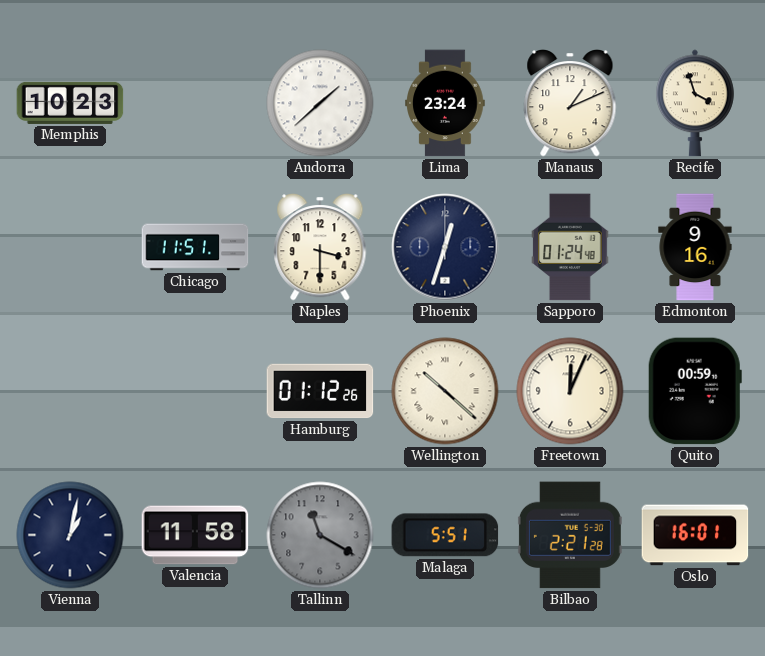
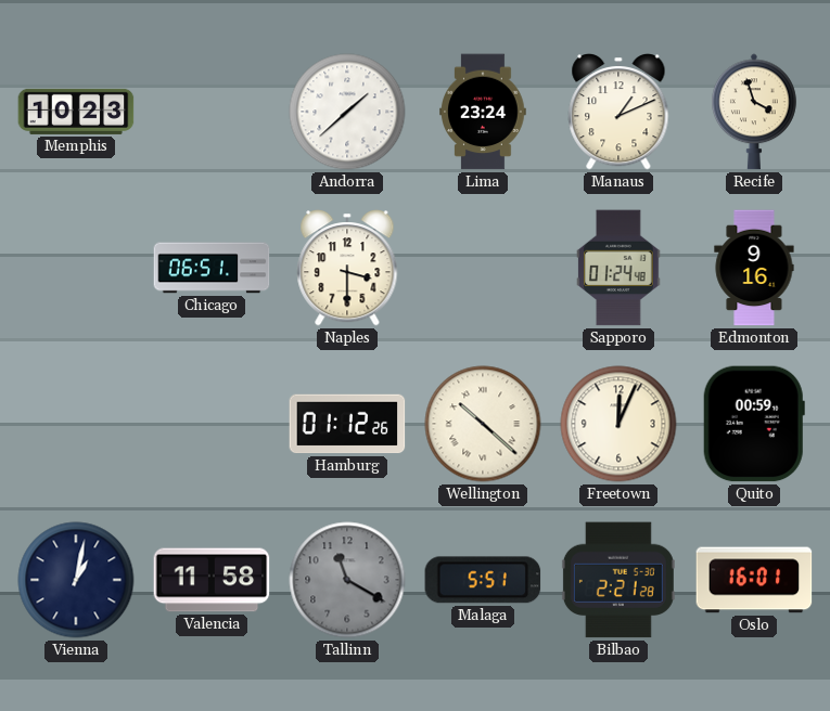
Chicago: 11:51 -> 06:51
Phoenix: 12:33 -> none
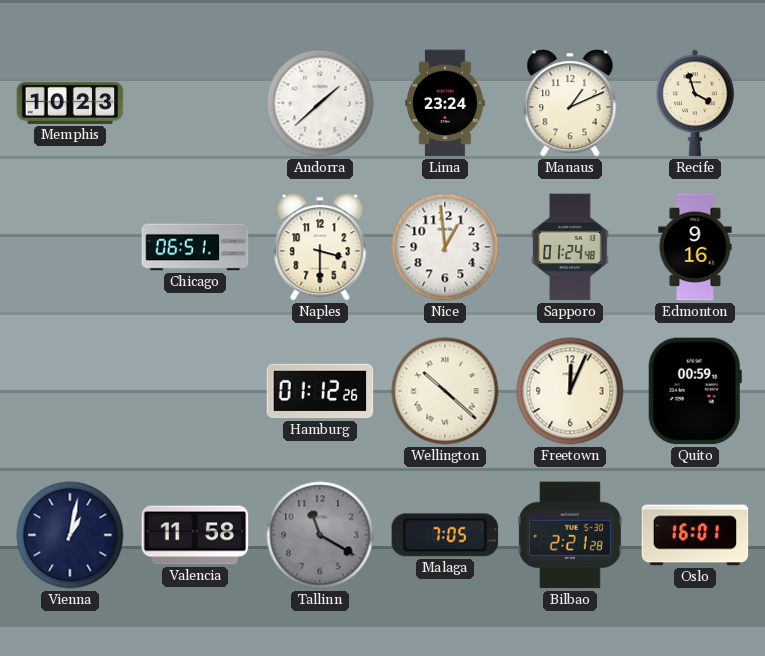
Nice: none -> 12:59
Malaga: 5:51 -> 7:05
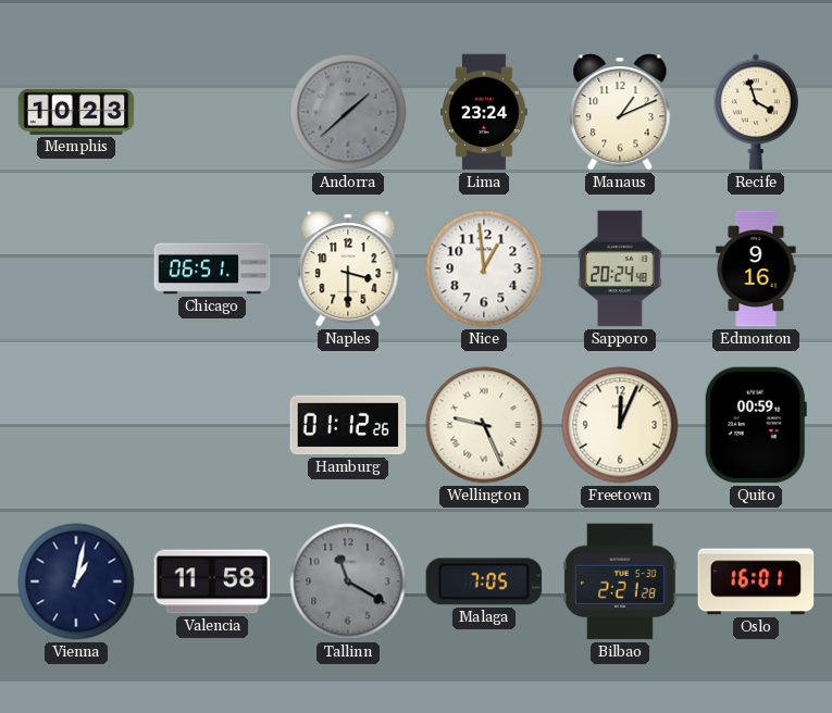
Andorra dial: white -> grey
Sapporo: 01:24 -> 20:24
Wellington: 10:22 -> 9:26
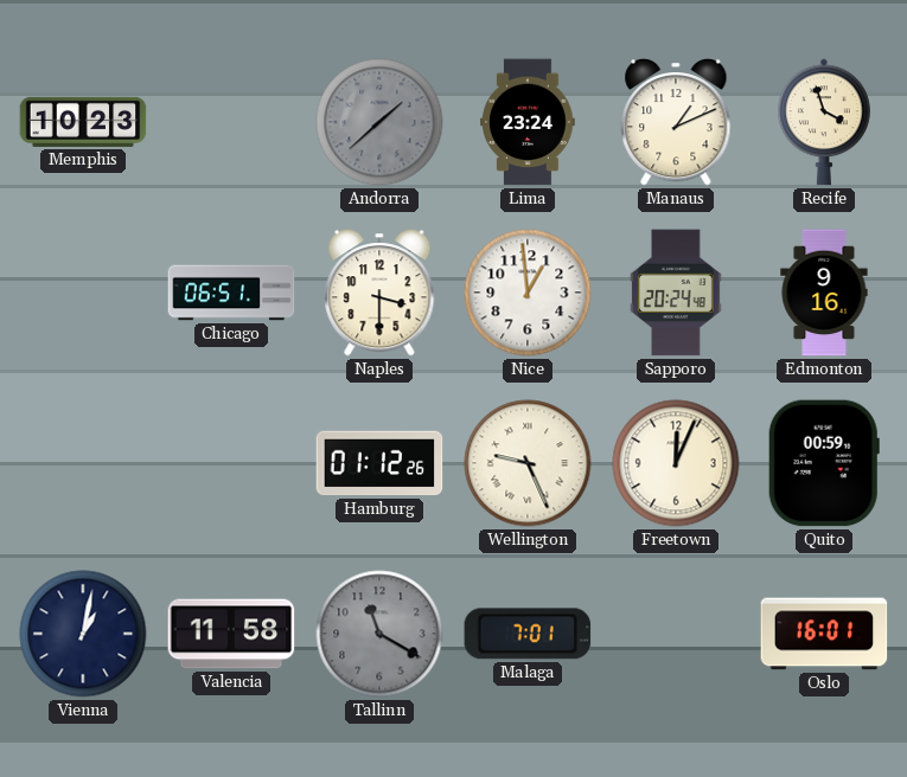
Malaga: 7:05 -> 7:01
Bilbao: 2:21 -> none
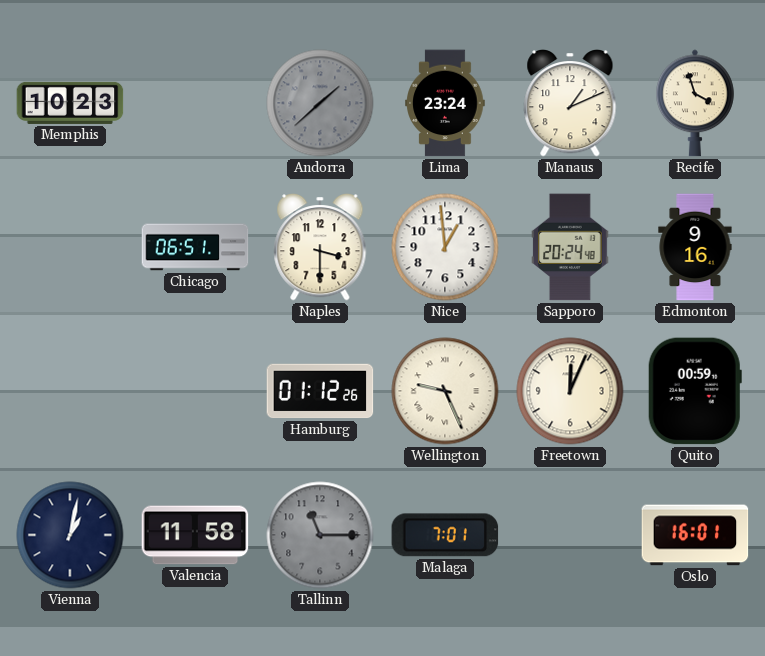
Tallinn: 11:20 -> 11:15
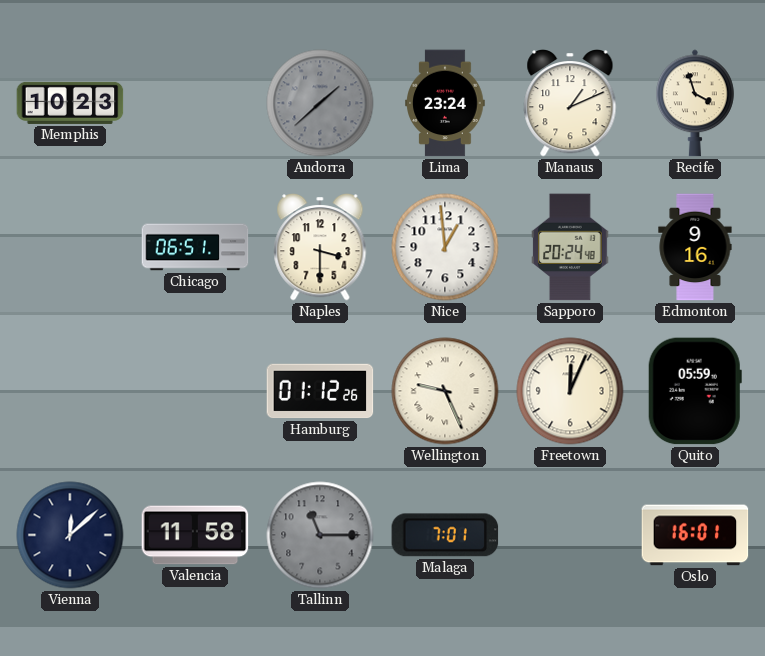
Quito: 00:59 -> 05:59
Vienna: 1:02 -> 12:08
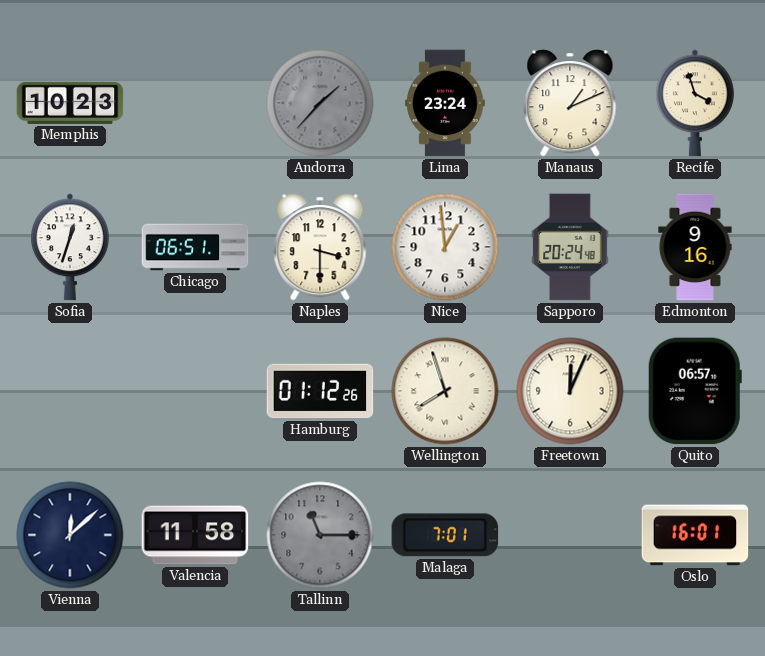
Andorra: 1:38 -> 1:37
Sofia: none -> 12:33
Wellington: 9:26 -> 7:57
Quito: 05:59 -> 06:57
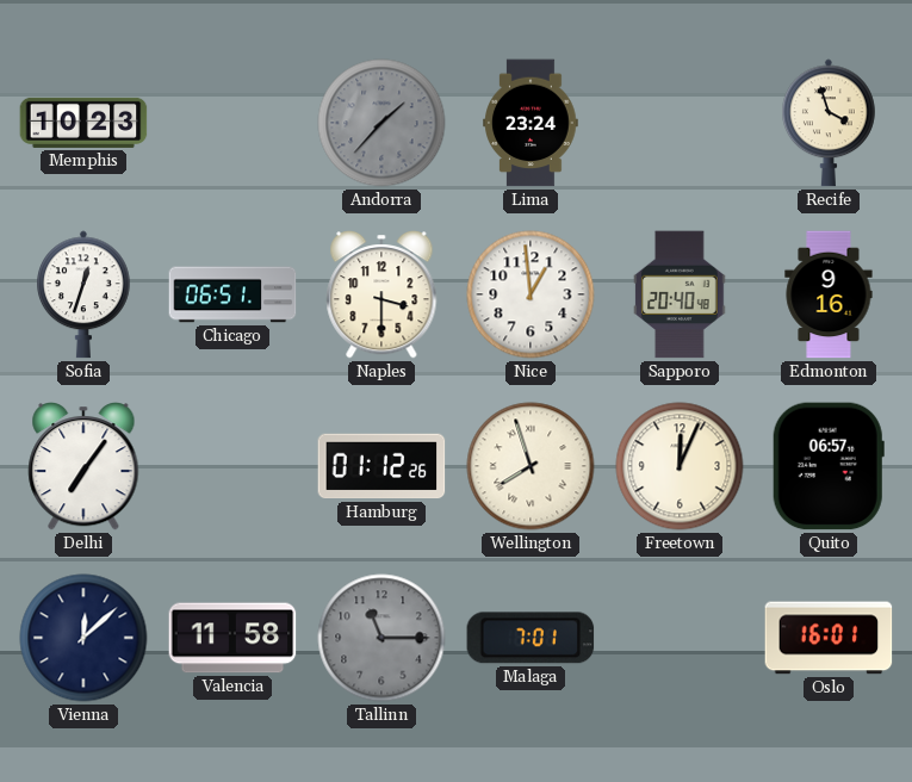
Manaus: 1:11 -> none
Sapporo: 20:24 -> 20:40
Delhi: none -> 7:06
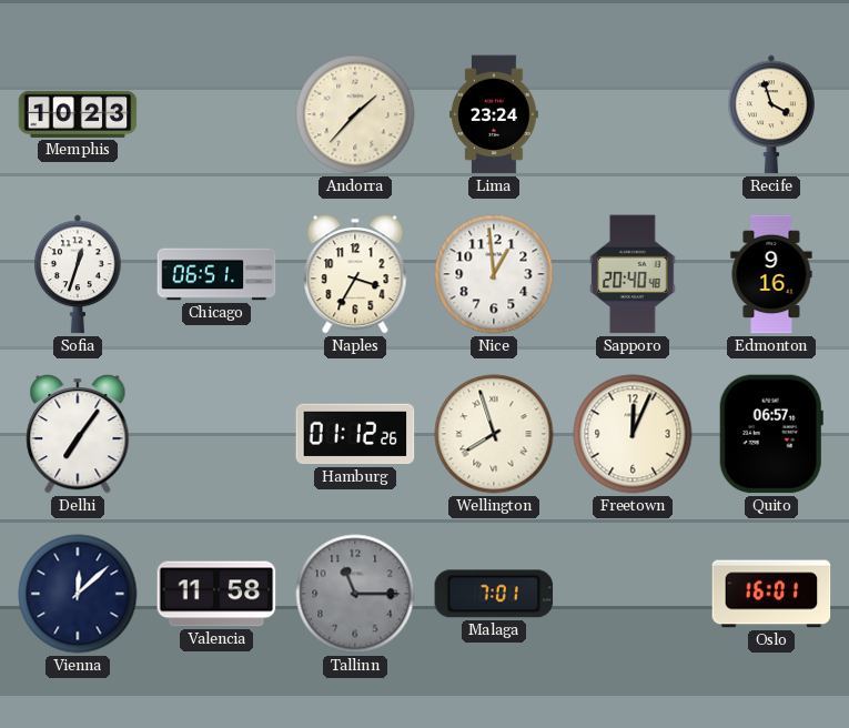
Andorra dial: grey -> cream
Naples: 3:30 -> 3:35
